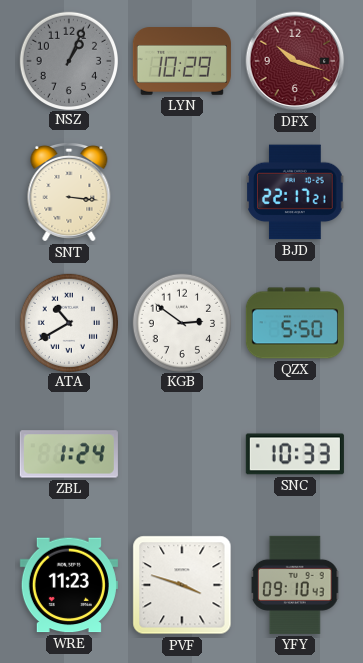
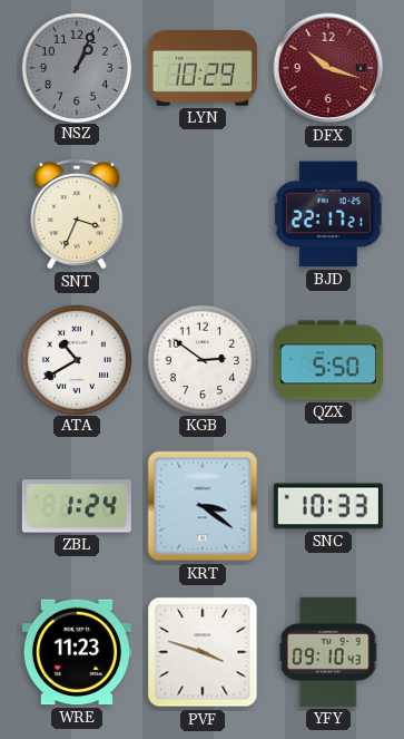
SNT: 3:16 -> 3:34
KRT: none -> 3:21
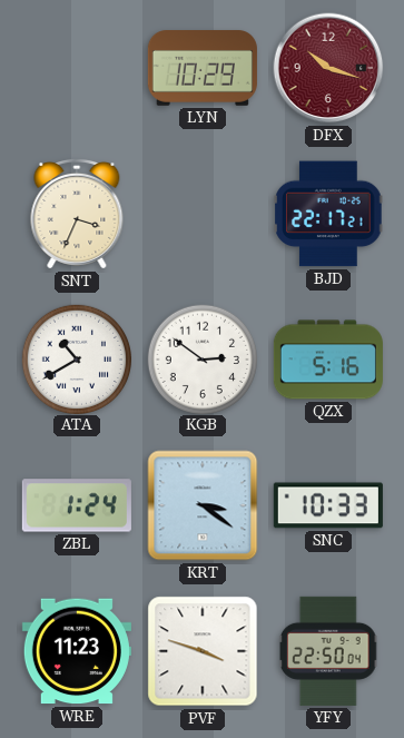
NSZ: 1:04 -> none
QZX: 5:50 -> 5:16
YFY: 09:10 -> 22:50
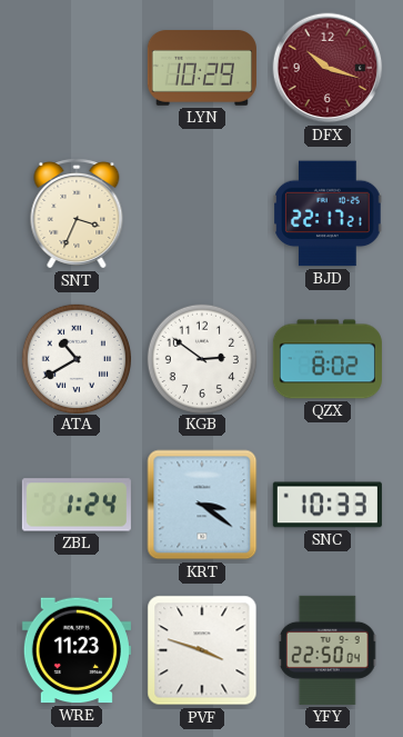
QZX: 5:16 -> 8:02
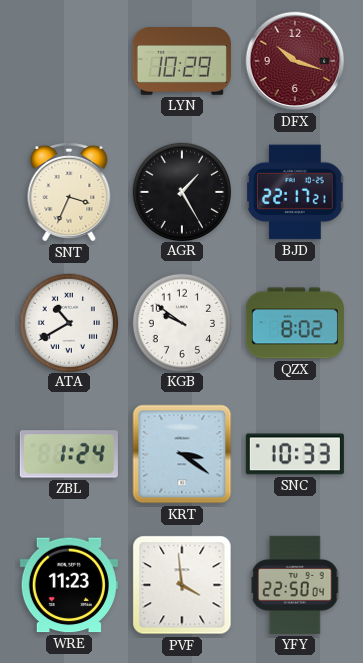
AGR: none -> 1:25
KGB: 2:51 -> 9:51
PVF: 3:48 -> 3:59
